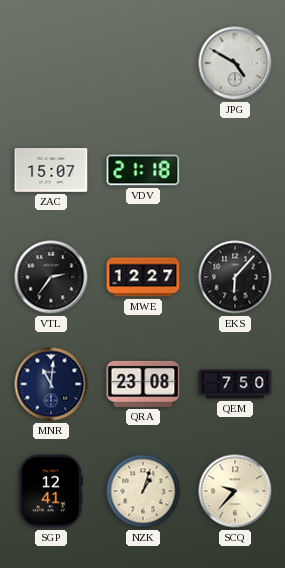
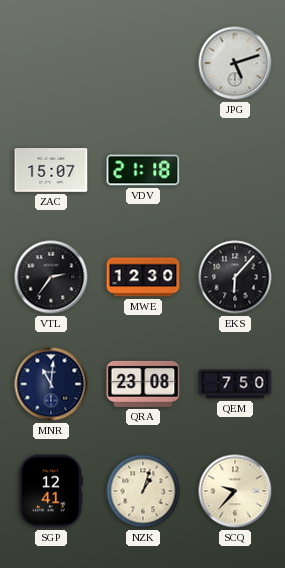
JPG: 4:50 -> 5:12
MWE: 12:27 -> 12:30
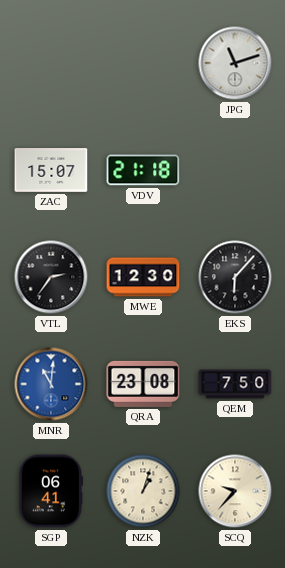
JPG: 5:12 -> 11:12
MNR dial: navy -> blue
SGP: 12:41 -> 06:41
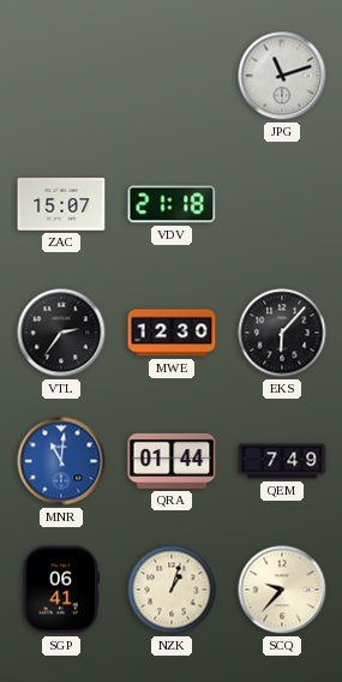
QRA: 23:08 -> 01:44
QEM: 7:50 -> 7:49
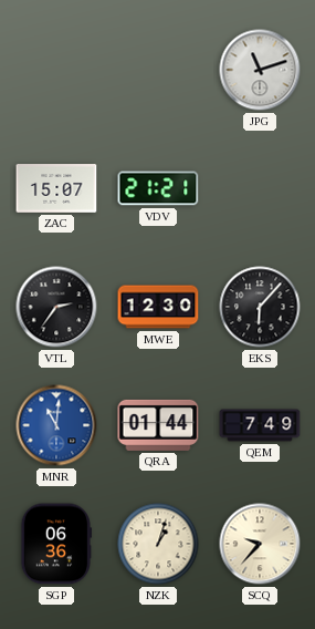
VDV: 21:18 -> 21:21
SGP: 06:41 -> 06:36
